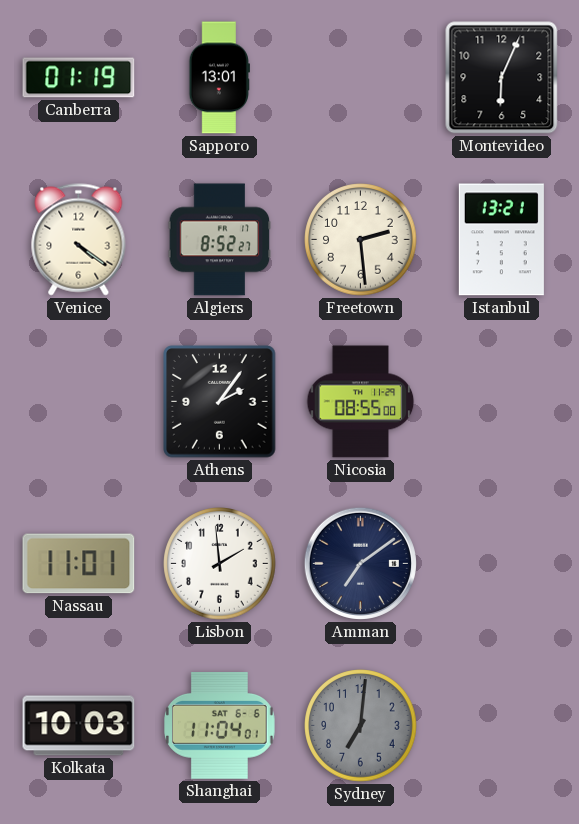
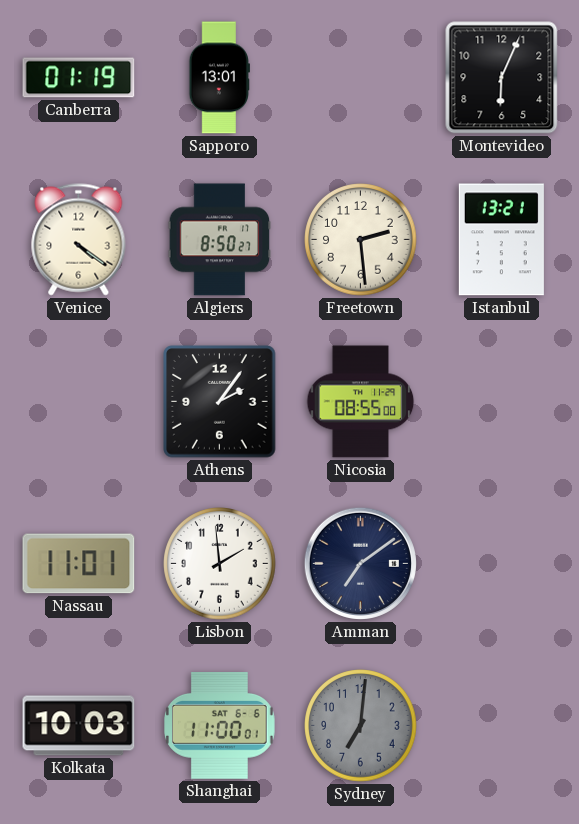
Algiers: 8:52 -> 8:50
Shanghai: 11:04 -> 11:00
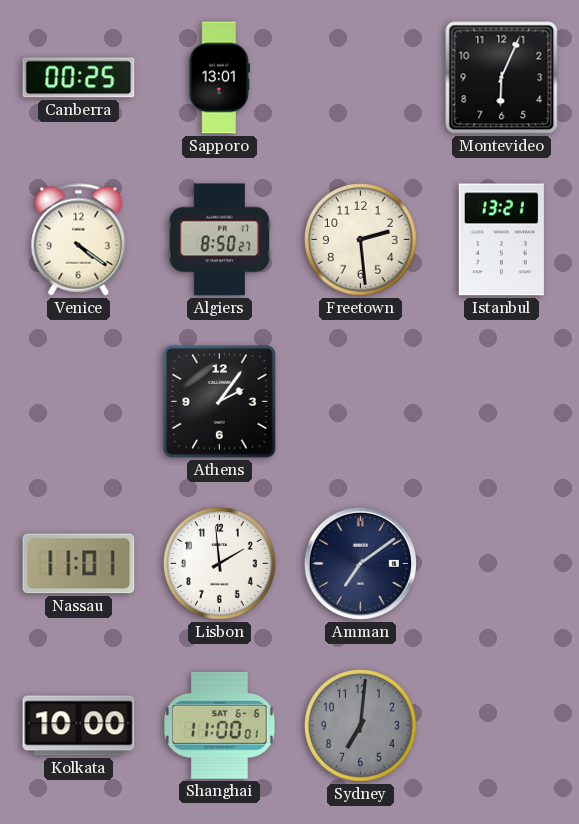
Canberra: 01:19 -> 00:25
Nicosia: 08:55 -> none
Kolkata: 10:03 -> 10:00
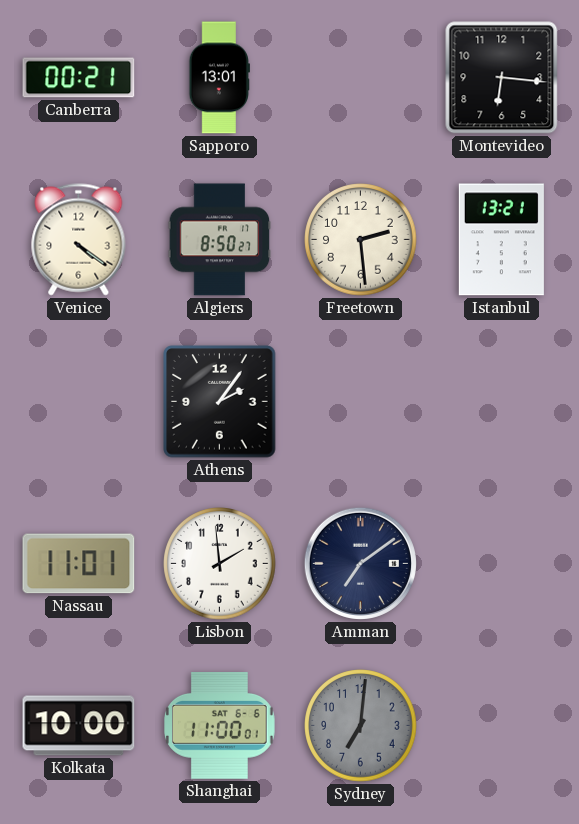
Canberra: 00:25 -> 00:21
Montevideo: 6:04 -> 6:16
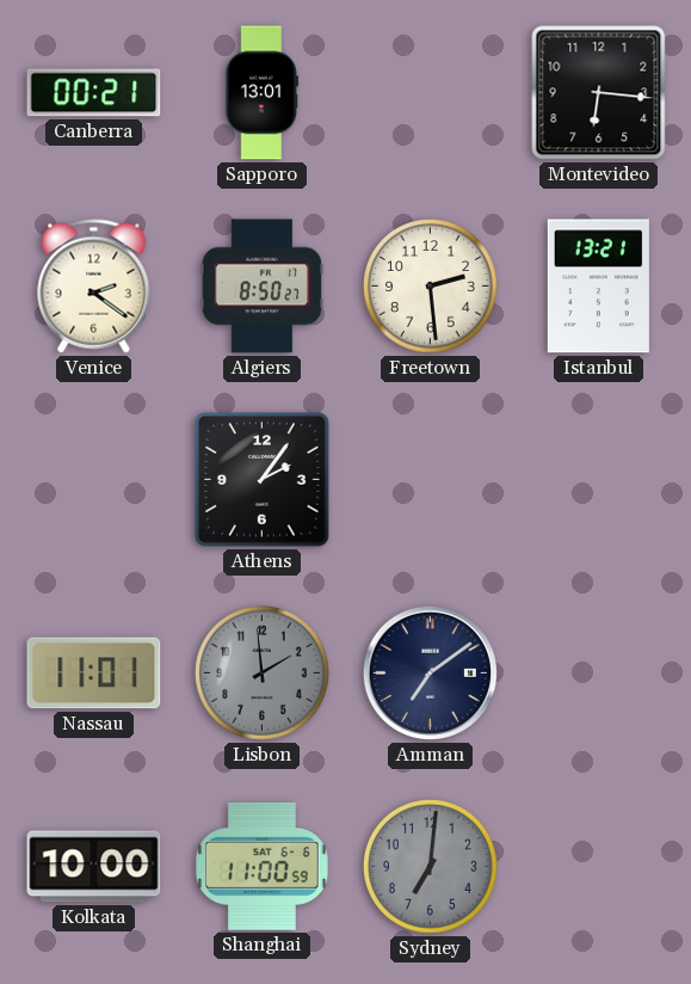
Venice: 4:21 -> 2:21
Lisbon dial: white -> grey
Shanghai: 11:00:01 -> 11:00:59
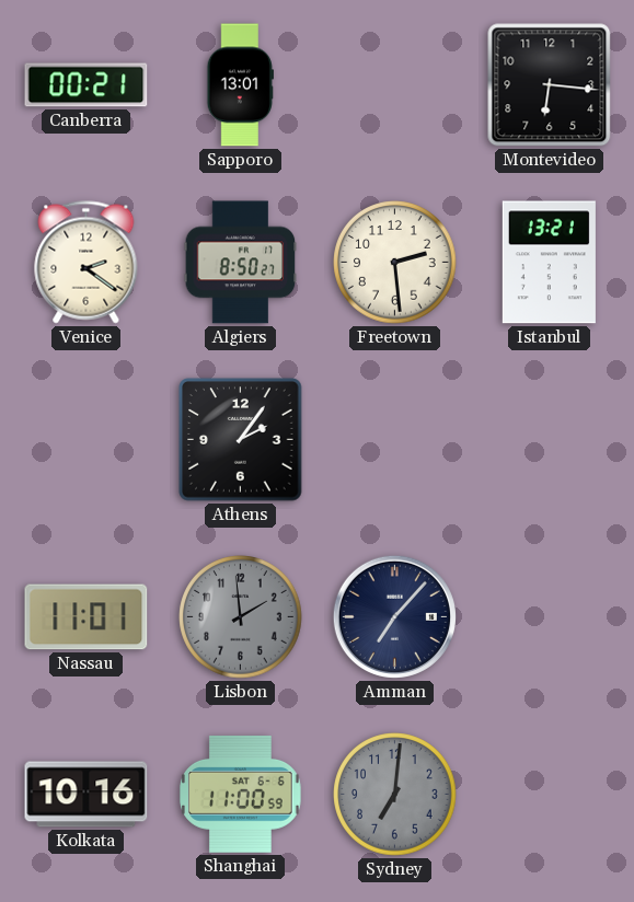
Amman: 7:09 -> 7:07
Kolkata: 10:00 -> 10:16
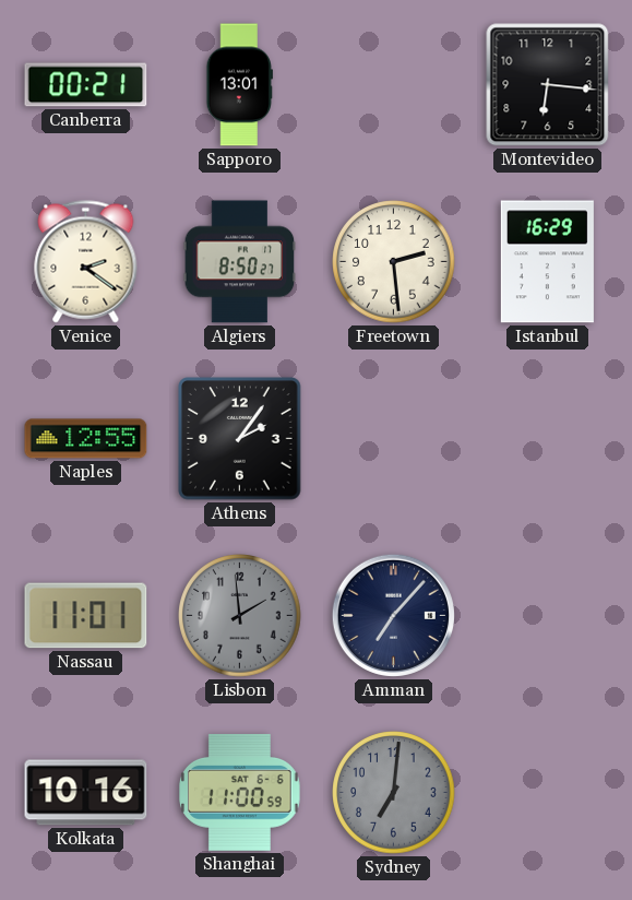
Istanbul: 13:21 -> 16:29
Naples: none -> 12:55
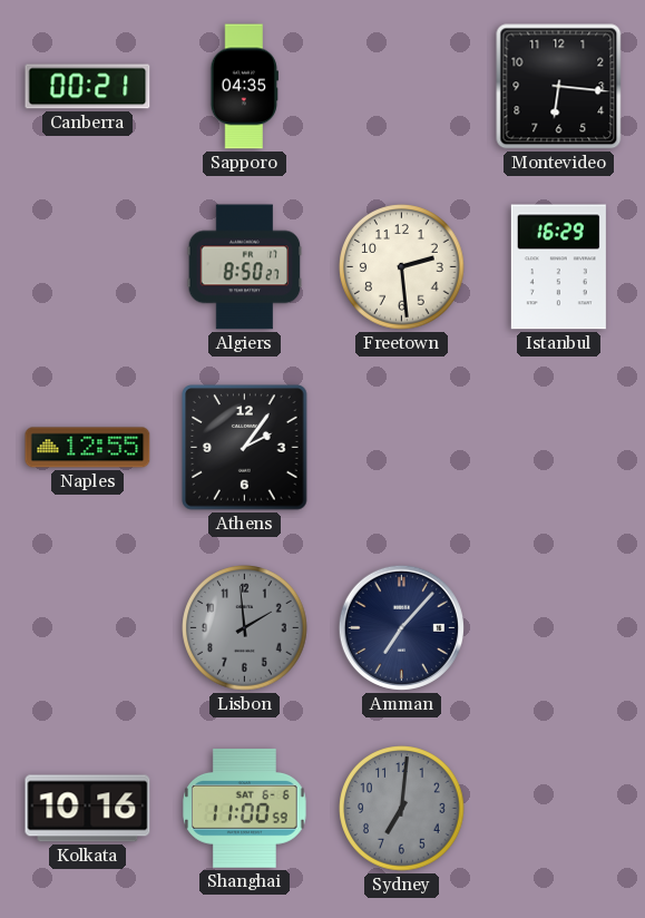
Sapporo: 13:01 -> 04:35
Venice: 2:21 -> none
Nassau: 11:01 -> none
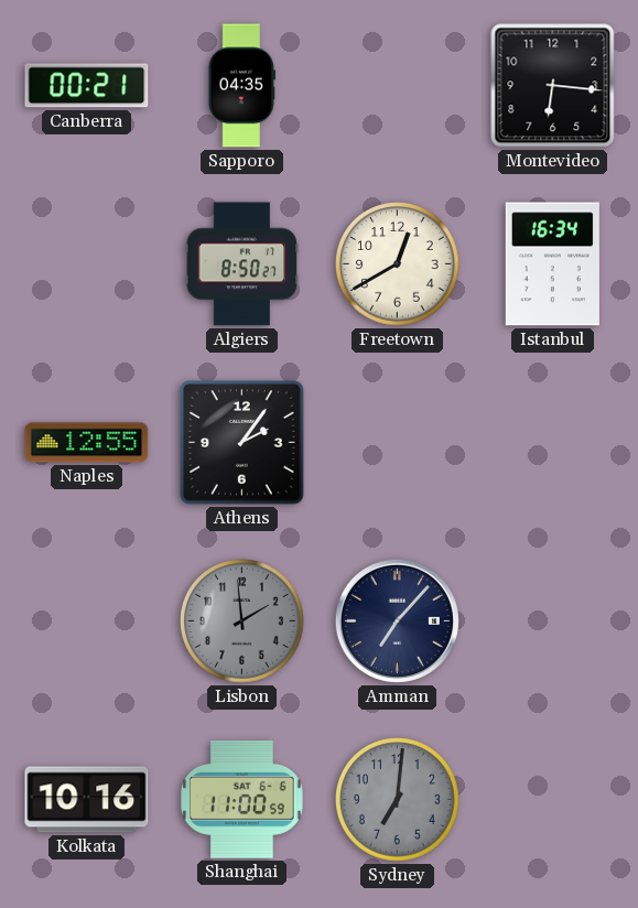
Freetown: 2:29 -> 12:40
Istanbul: 16:29 -> 16:34
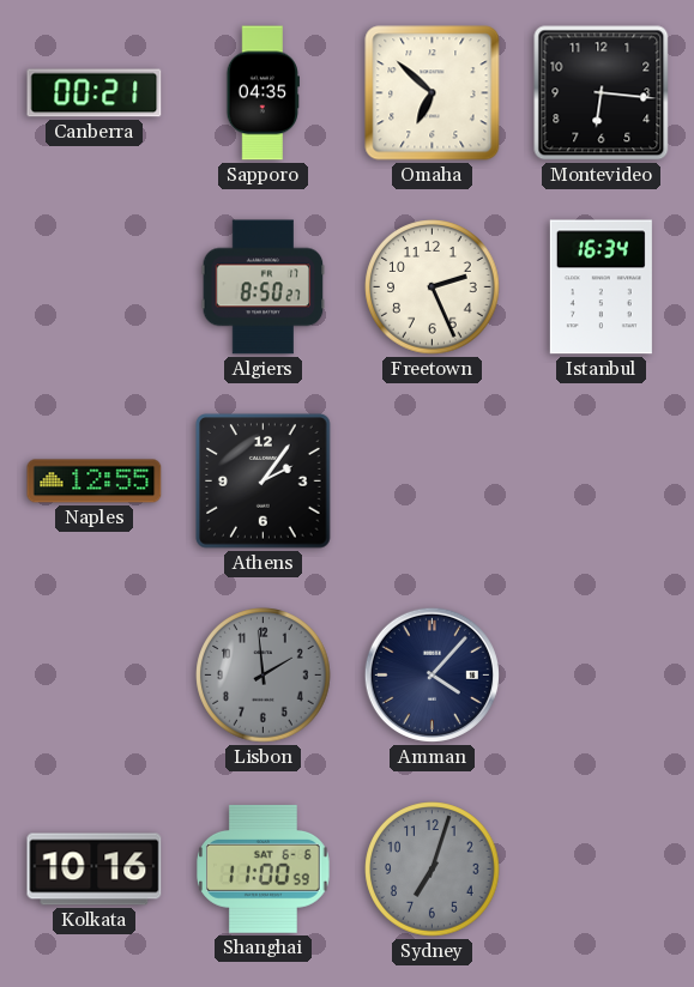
Omaha: none -> 6:52
Freetown: 12:40 -> 2:26
Amman: 7:07 -> 4:07
Sydney: 7:01 -> 7:03
